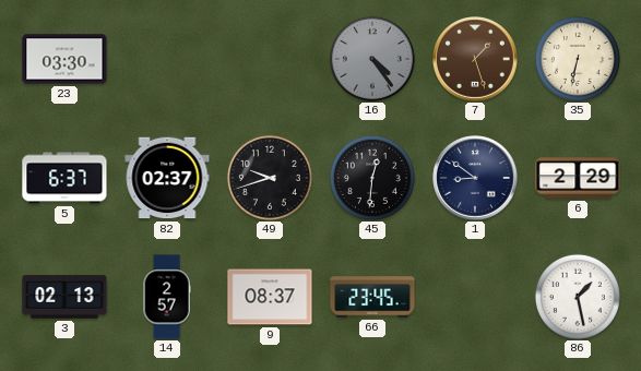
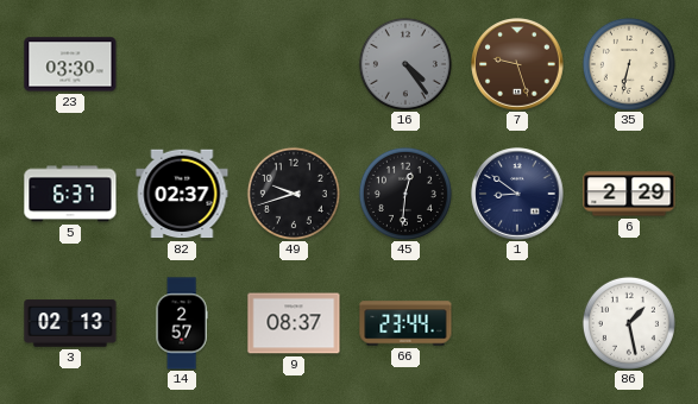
7: 1:27 -> 9:27
66: 23:45 -> 23:44
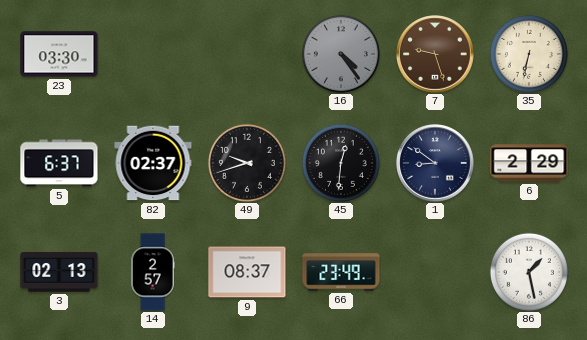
66: 23:44 -> 23:49
